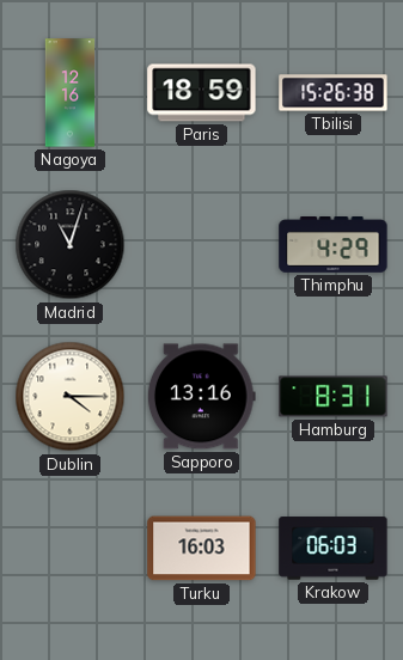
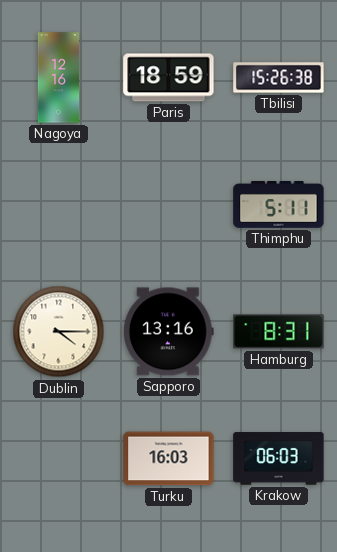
Madrid: 11:03 -> none
Thimphu: 4:29 -> 5:11
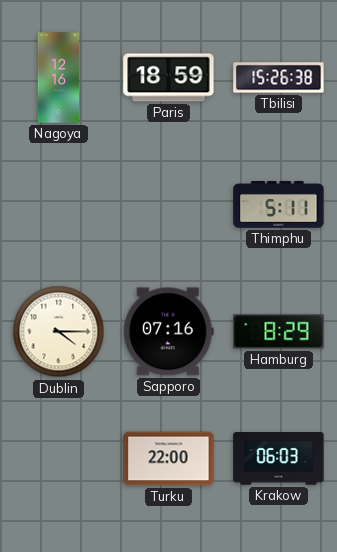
Sapporo: 13:16 -> 07:16
Hamburg: 8:31 -> 8:29
Turku: 16:03 -> 22:00
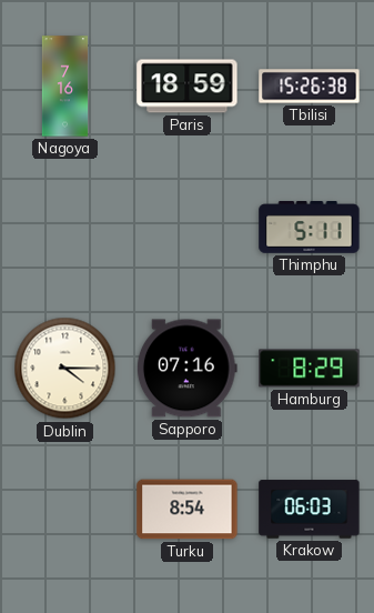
Nagoya: 12:16 -> 7:16
Turku: 22:00 -> 8:54
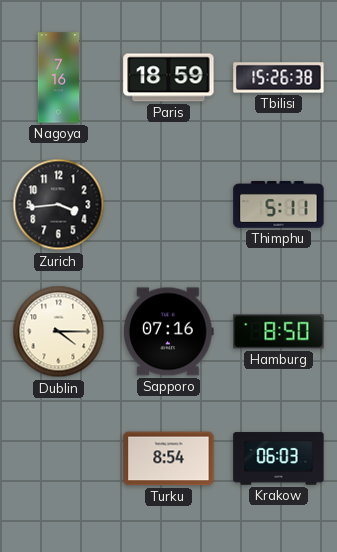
Zurich: none -> 3:44
Hamburg: 8:29 -> 8:50
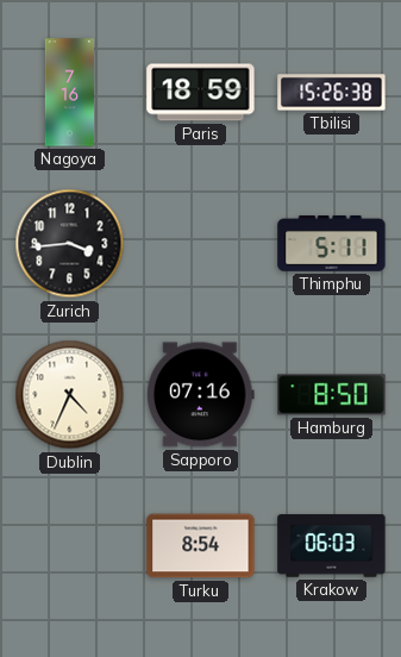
Dublin: 4:15 -> 4:34
